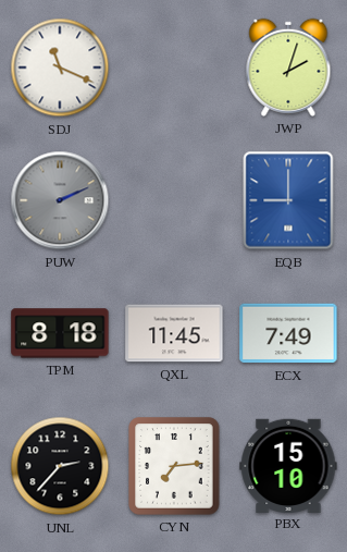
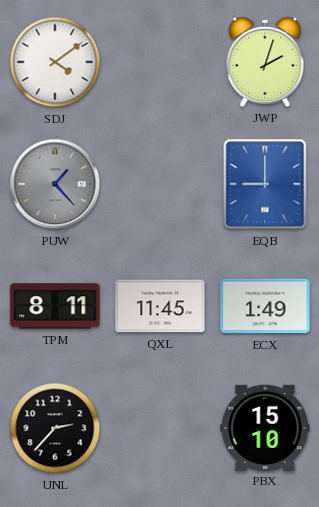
SDJ: 11:19 -> 4:09
PUW: 2:11 -> 1:23
TPM: 8:18 -> 8:11
ECX: 7:49 -> 1:49
CYN: 7:14 -> none
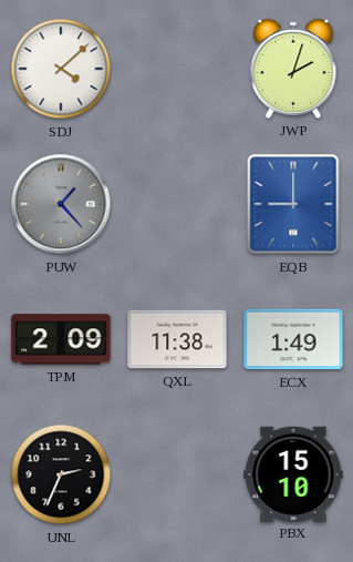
SDJ: 4:09 -> 4:08
TPM: 8:11 -> 2:09
QXL: 11:45 -> 11:38
UNL: 2:37 -> 2:34
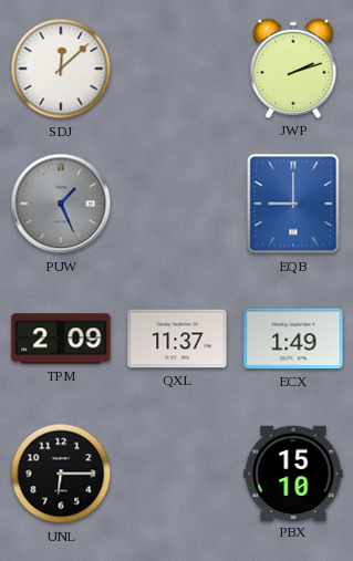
SDJ: 4:08 -> 12:08
JWP: 2:03 -> 2:12
PUW: 1:23 -> 1:26
QXL: 11:38 -> 11:37
UNL: 2:34 -> 6:15
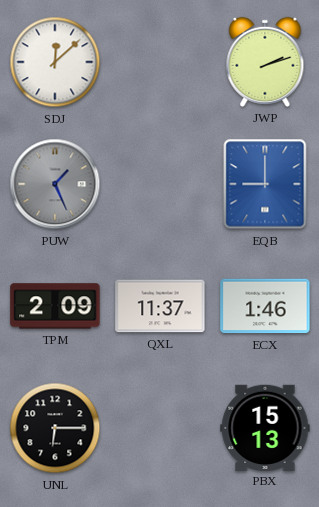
ECX: 1:49 -> 1:46
PBX: 15:10 -> 15:13
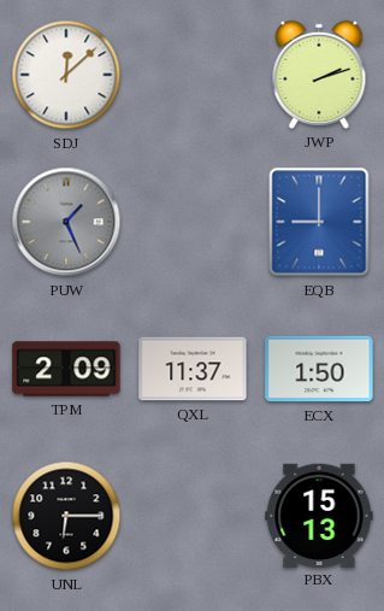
ECX: 1:46 -> 1:50
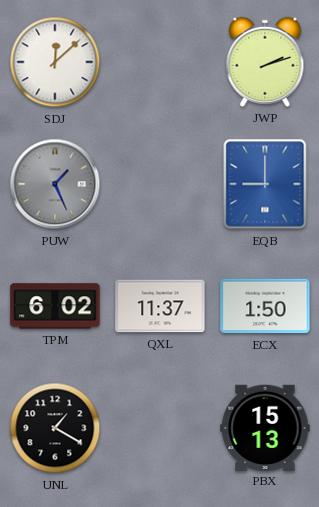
TPM: 2:09 -> 6:02
UNL: 6:15 -> 1:20
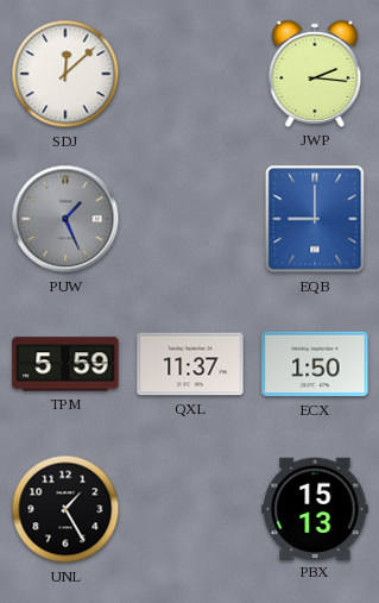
JWP: 2:12 -> 2:16
TPM: 6:02 -> 5:59
UNL: 1:20 -> 1:25
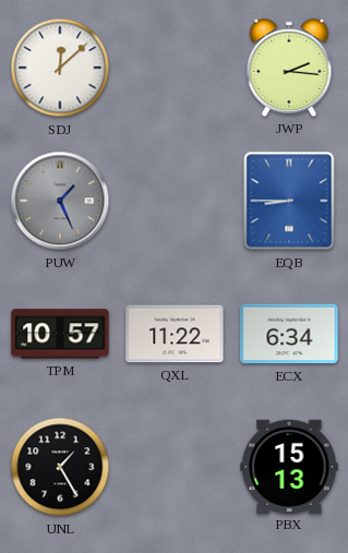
EQB: 9:00 -> 8:45
TPM: 5:59 -> 10:57
QXL: 11:37 -> 11:22
ECX: 1:50 -> 6:34
